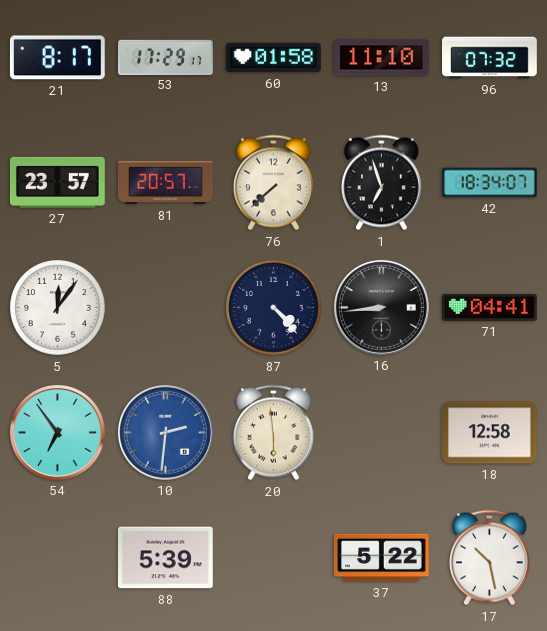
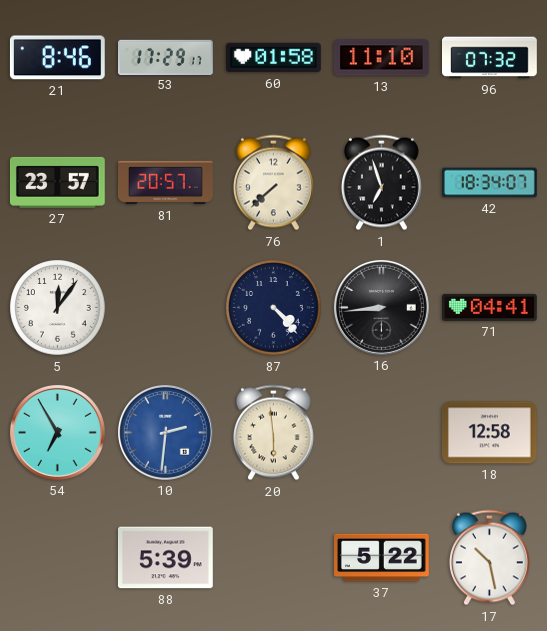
21: 8:17 -> 8:46
54: 6:54 -> 6:55
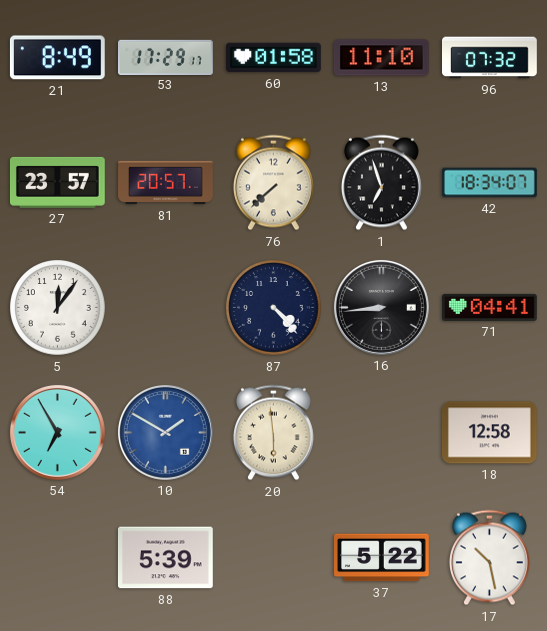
21: 8:46 -> 8:49
10: 2:31 -> 1:50
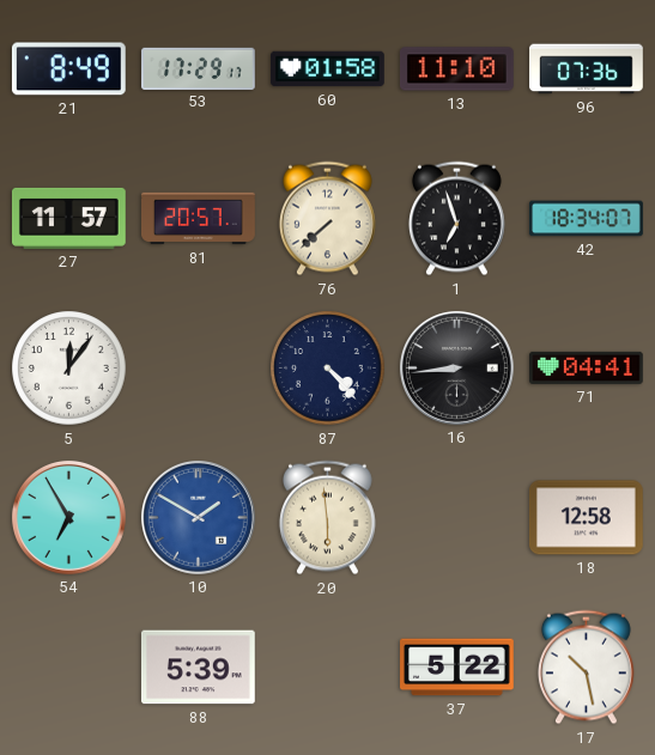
96: 07:32 -> 07:36
27: 23:57 -> 11:57
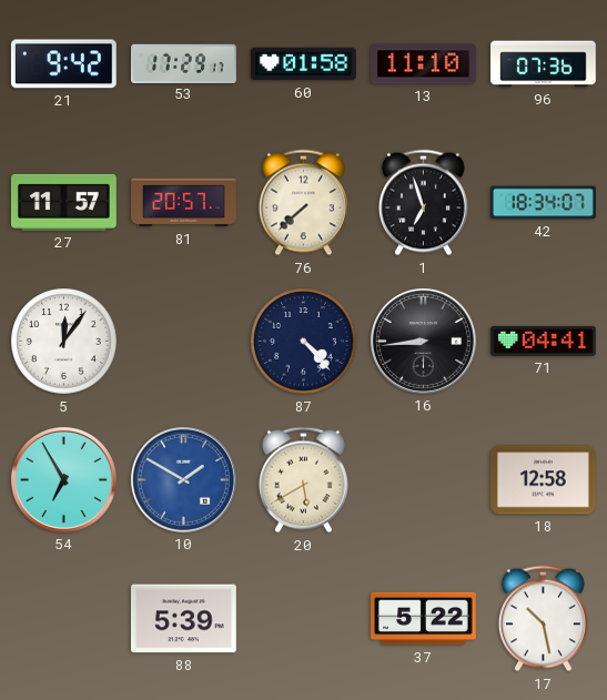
21: 8:49 -> 9:42
20: 5:59 -> 5:40
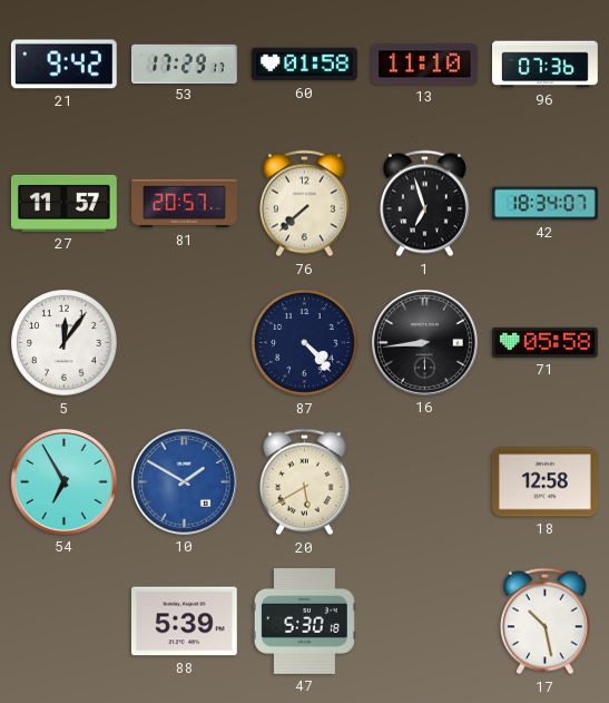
71: 04:41 -> 05:58
47: none -> 5:30
37: 5:22 -> none
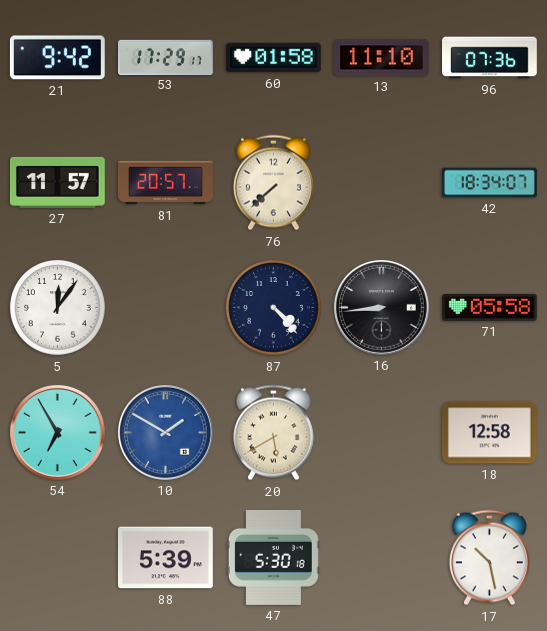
1: 6:57 -> none
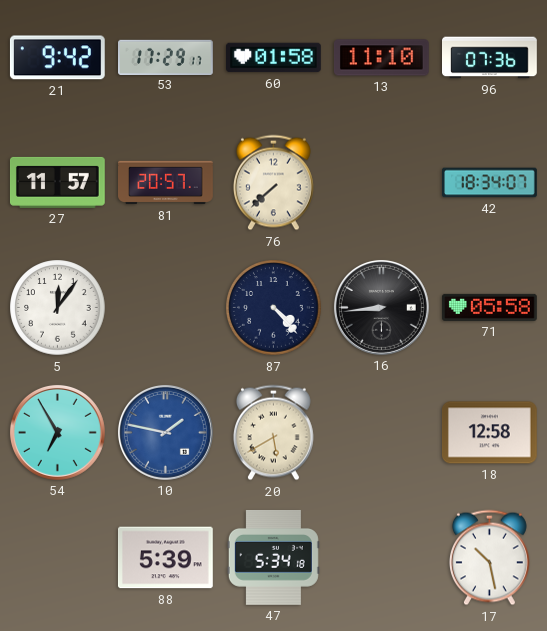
10: 1:50 -> 1:47
47: 5:30 -> 5:34
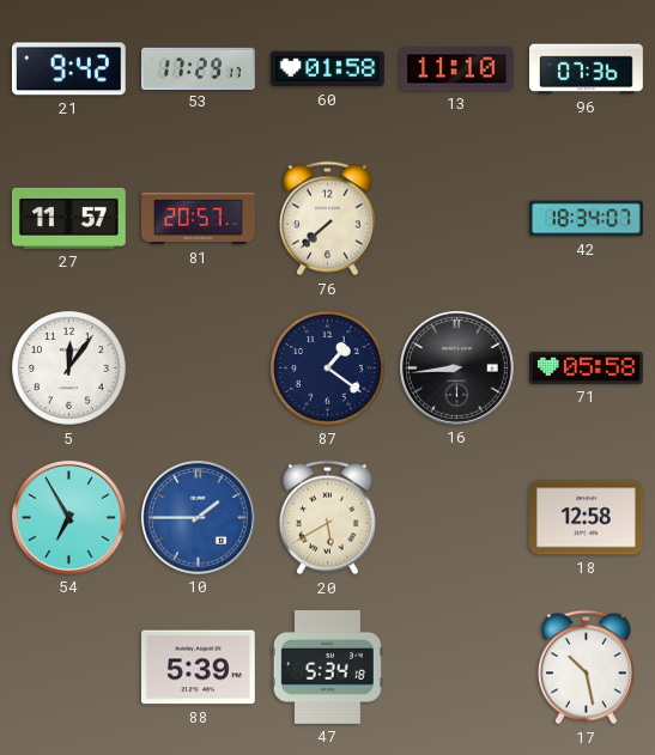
87: 4:23 -> 1:21
10: 1:47 -> 1:45
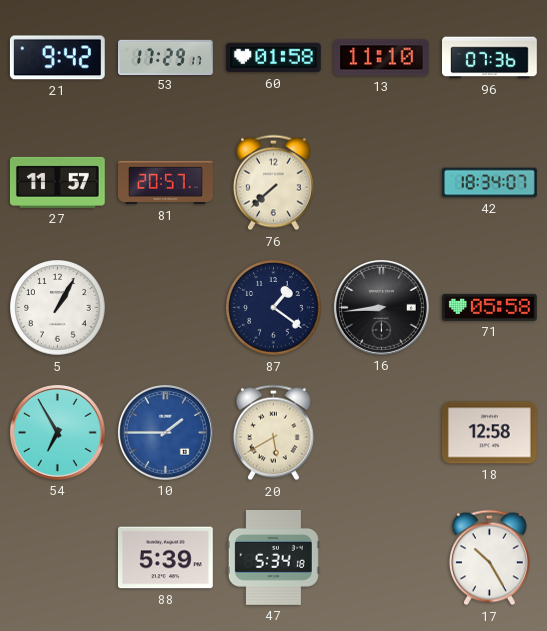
5: 12:06 -> 1:05
17: 10:28 -> 10:25
